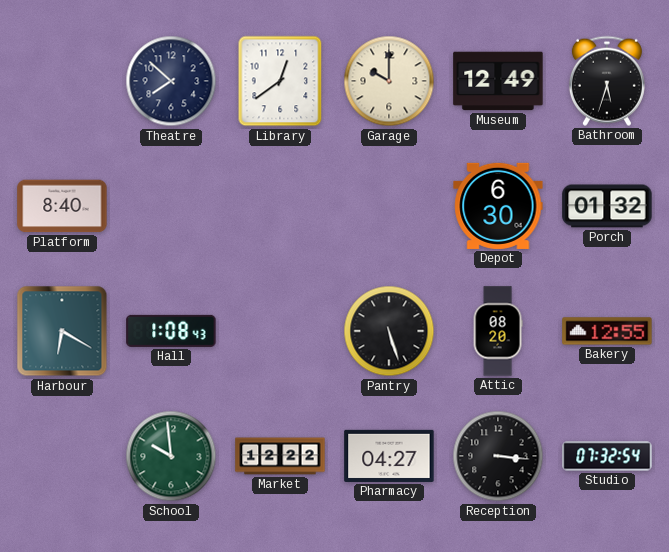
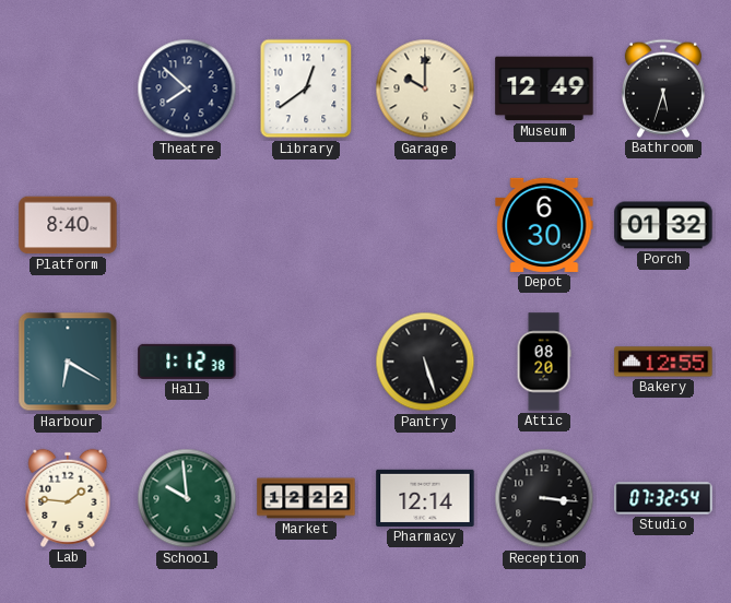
Hall: 1:08 -> 1:12
Lab: none -> 1:46
Pharmacy: 04:27 -> 12:14
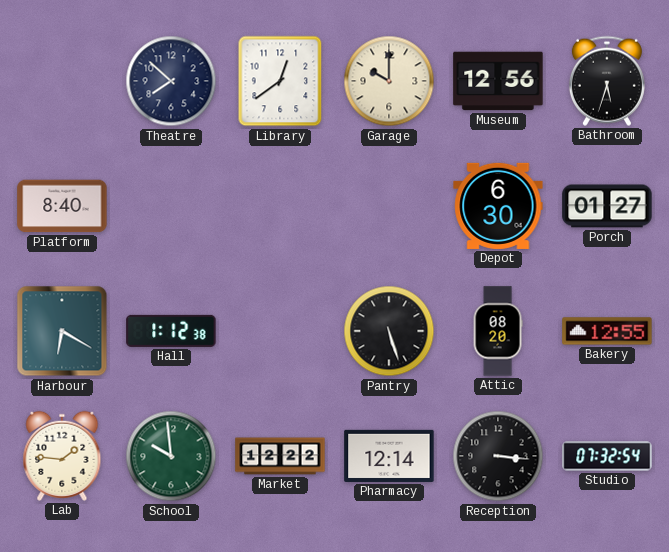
Museum: 12:49 -> 12:56
Porch: 01:32 -> 01:27
